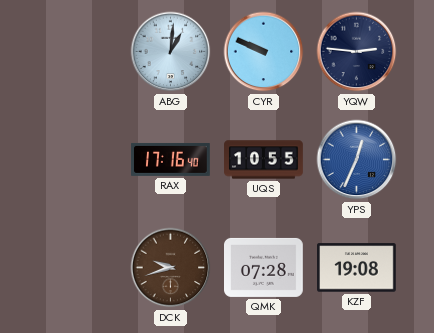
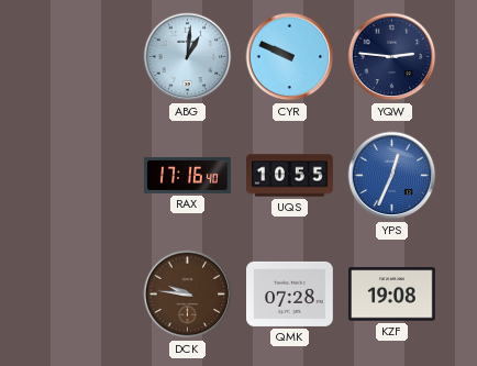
DCK: 9:42 -> 9:46
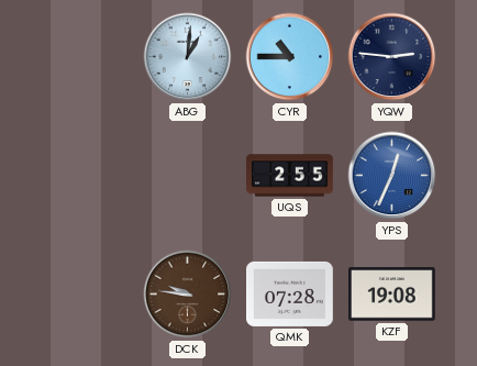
CYR: 9:49 -> 10:45
RAX: 17:16 -> none
UQS: 10:55 -> 2:55
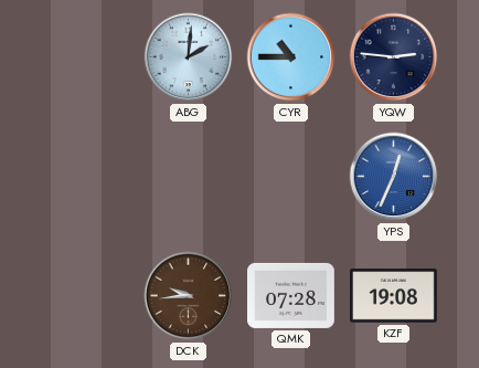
ABG: 1:01 -> 2:01
UQS: 2:55 -> none
DCK: 9:46 -> 9:44
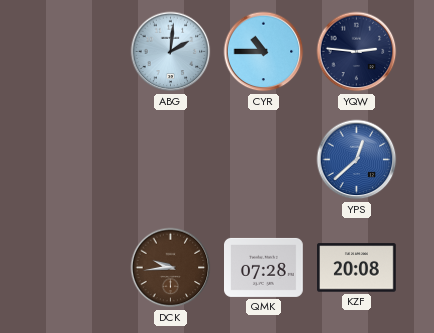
YPS: 12:34 -> 12:38
KZF: 19:08 -> 20:08
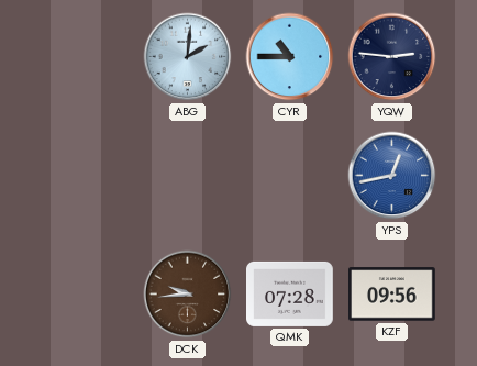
YPS: 12:38 -> 12:43
KZF: 20:08 -> 09:56
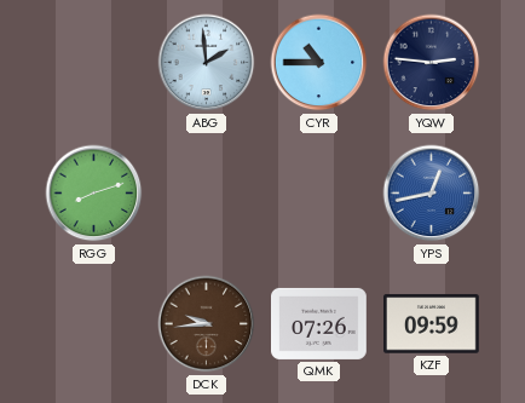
ABG: 2:01 -> 1:59
RGG: none -> 8:12
QMK: 07:28 -> 07:26
KZF: 09:56 -> 09:59
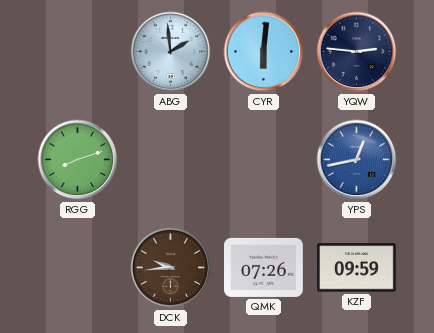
CYR: 10:45 -> 6:01
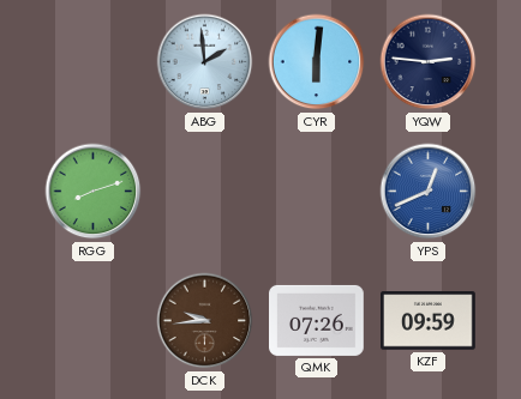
YPS: 12:43 -> 12:41
